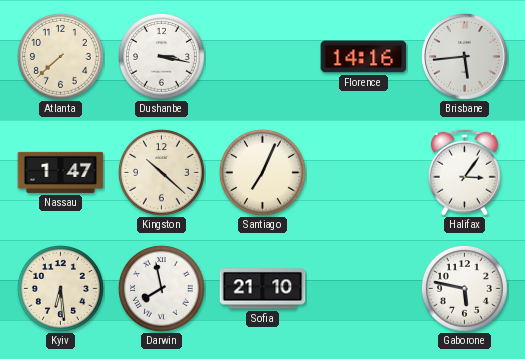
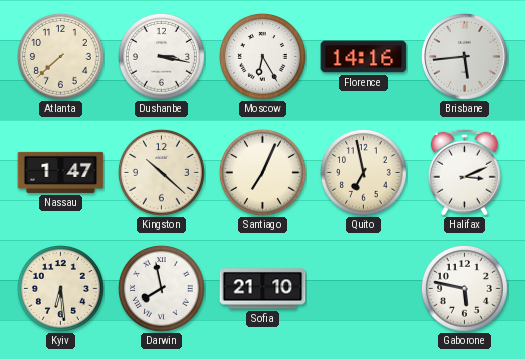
Moscow: none -> 6:25
Quito: none -> 6:58
Halifax: 3:06 -> 3:11
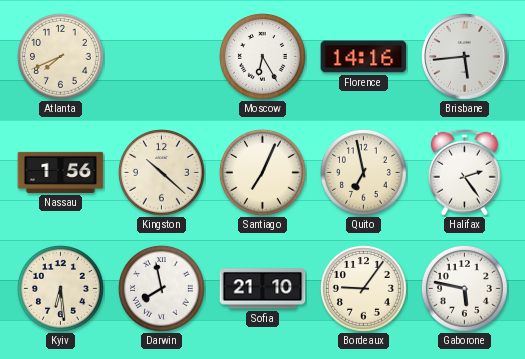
Atlanta: 7:38 -> 7:41
Dushanbe: 3:17 -> none
Nassau: 1:47 -> 1:56
Halifax: 3:11 -> 2:24
Bordeaux: none -> 9:06
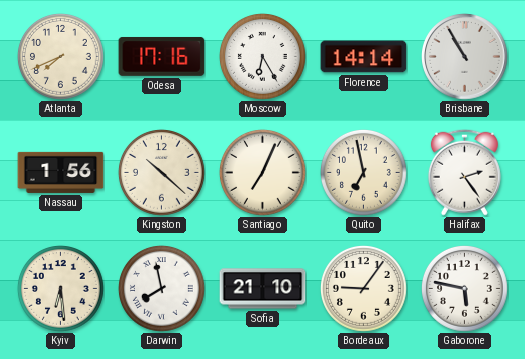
Odesa: none -> 17:16
Florence: 14:16 -> 14:14
Brisbane: 5:44 -> 10:55
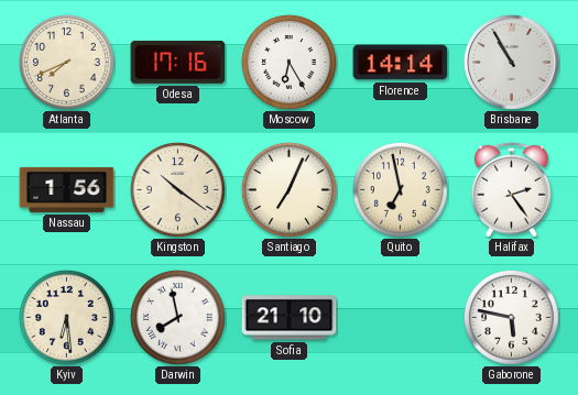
Kingston: 10:22 -> 10:21
Bordeaux: 9:06 -> none
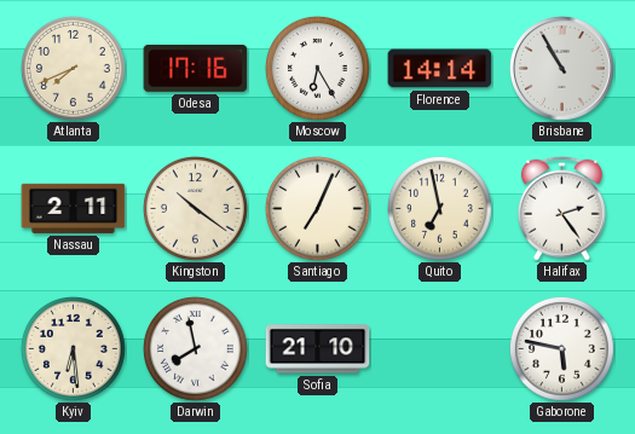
Nassau: 1:56 -> 2:11
